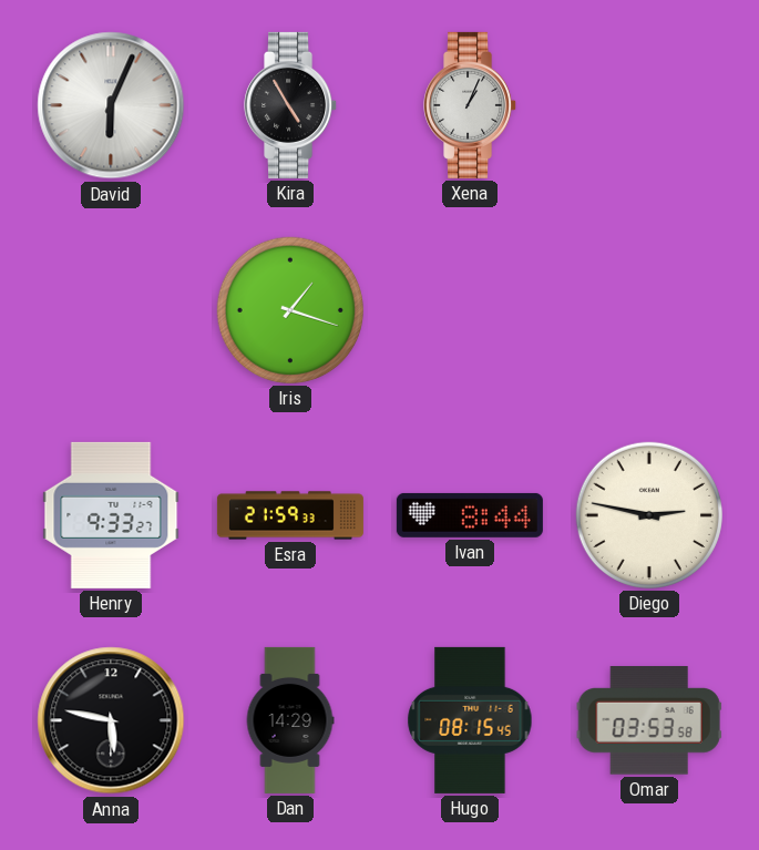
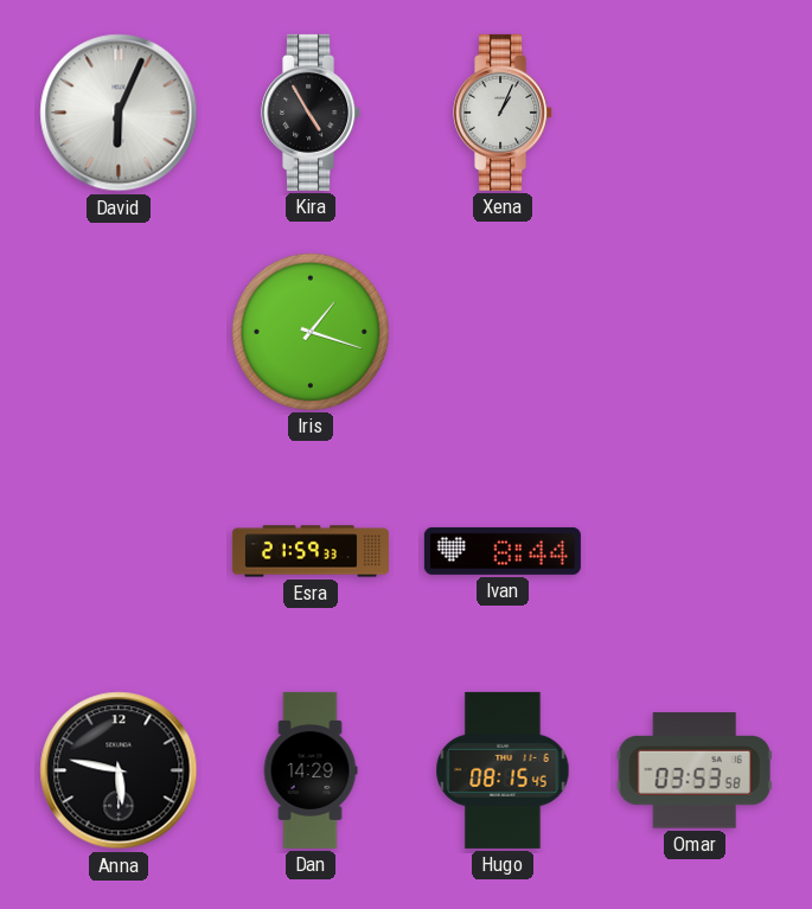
Henry: 9:33 -> none
Diego: 2:47 -> none
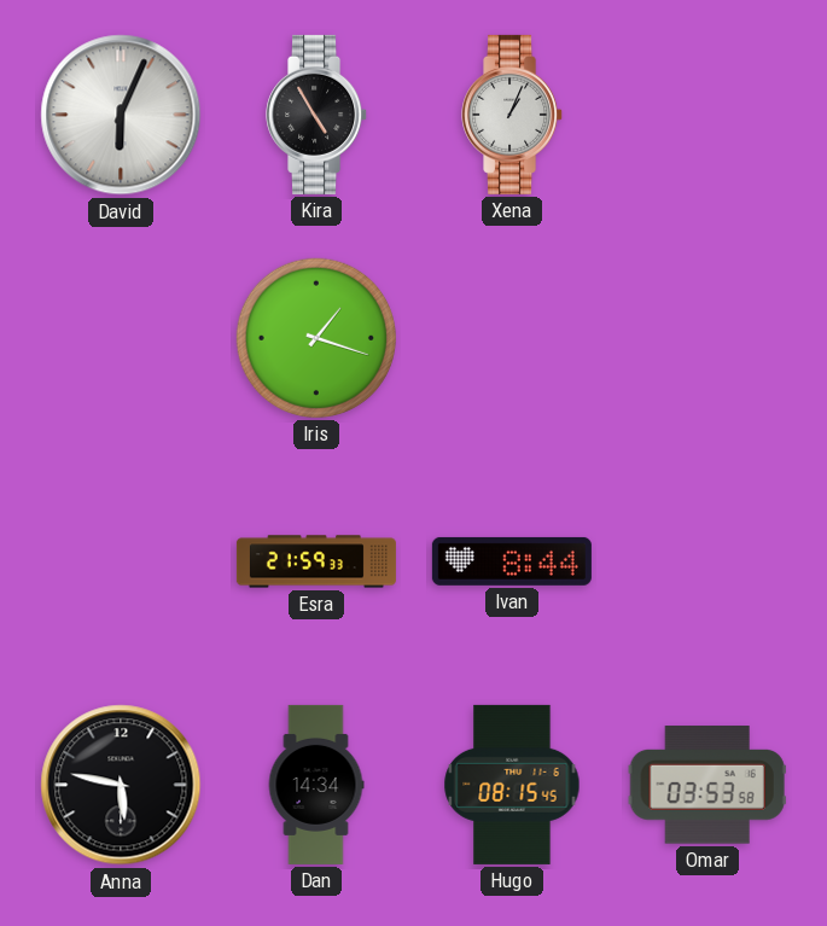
Dan: 14:29 -> 14:34
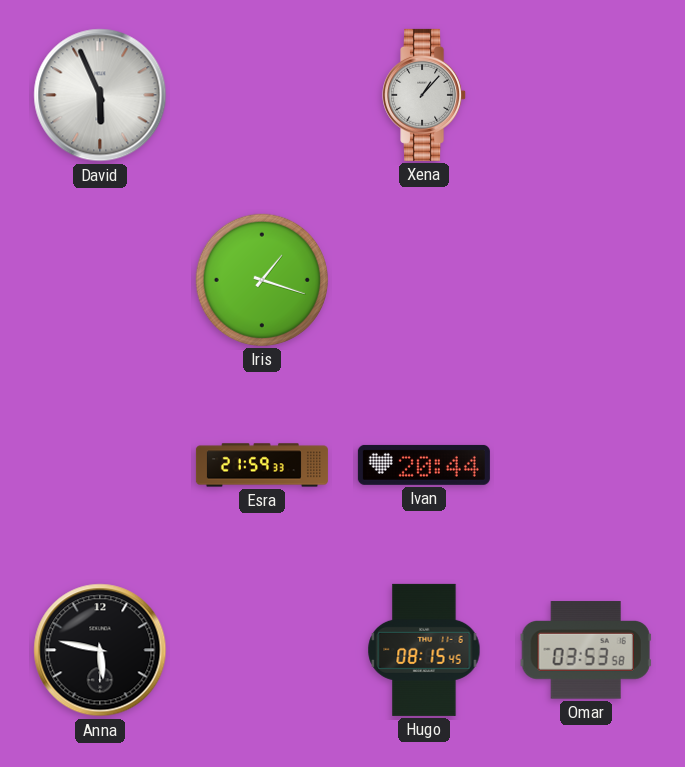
David: 6:04 -> 5:56
Kira: 4:55 -> none
Xena: 1:04 -> 1:07
Ivan: 8:44 -> 20:44
Dan: 14:34 -> none
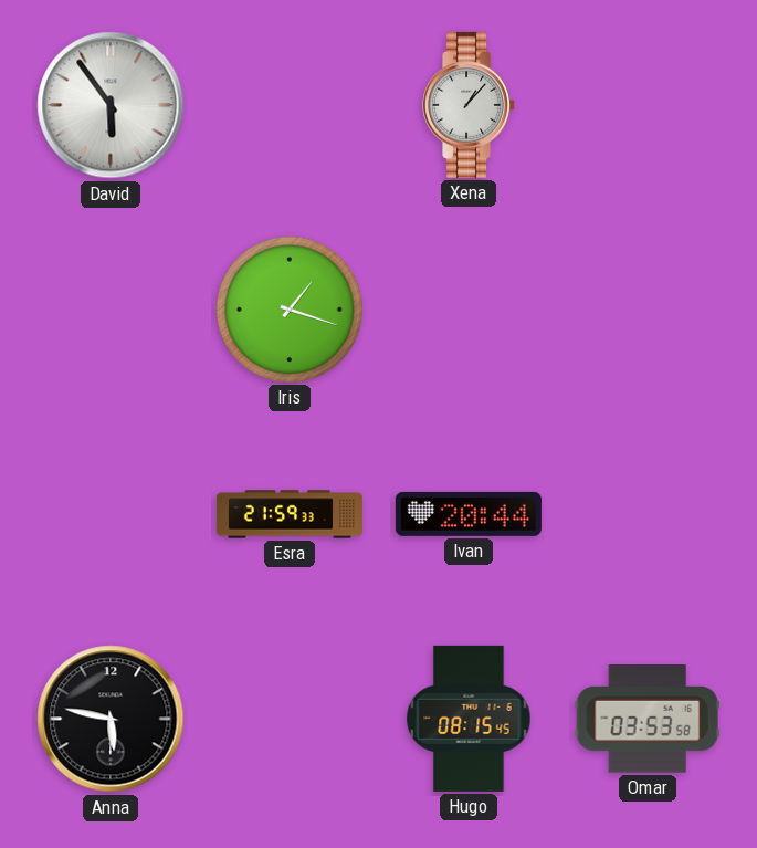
David: 5:56 -> 5:54
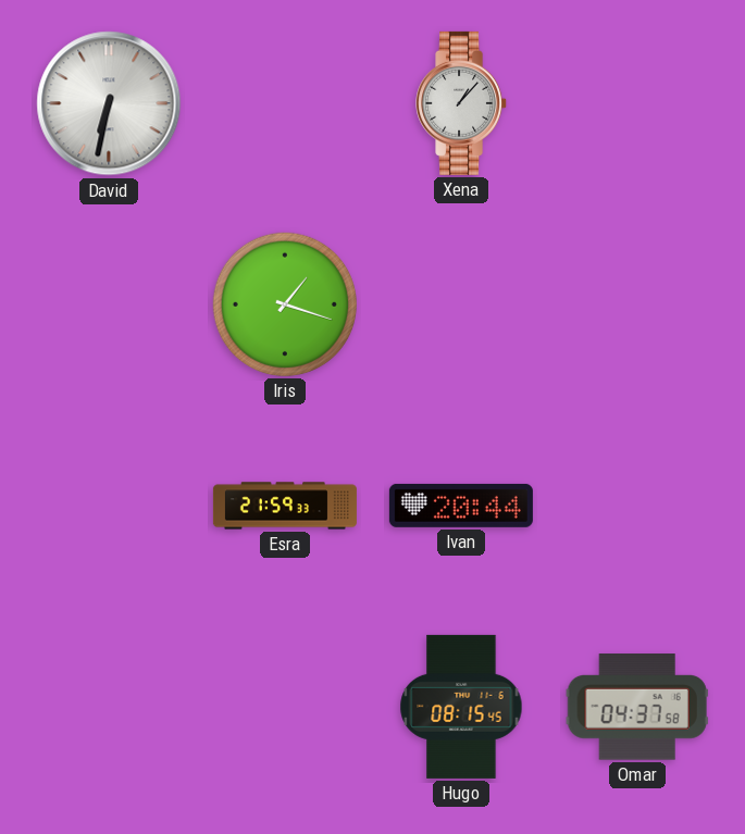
David: 5:54 -> 6:32
Anna: 5:47 -> none
Omar: 03:53 -> 04:37
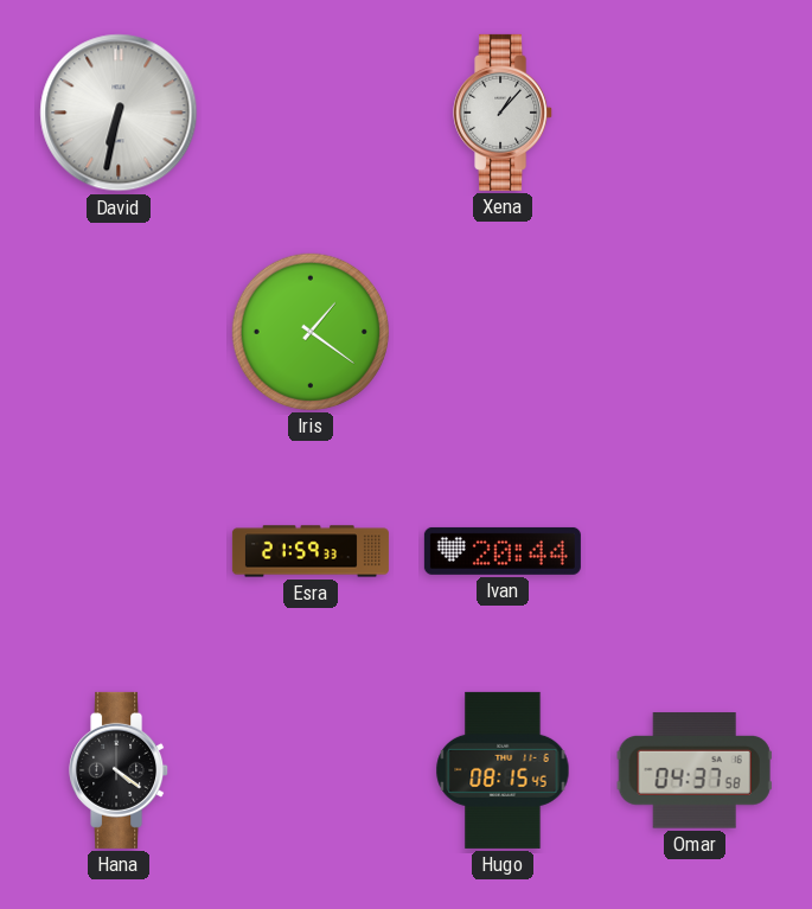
Iris: 1:18 -> 1:21
Hana: none -> 4:21
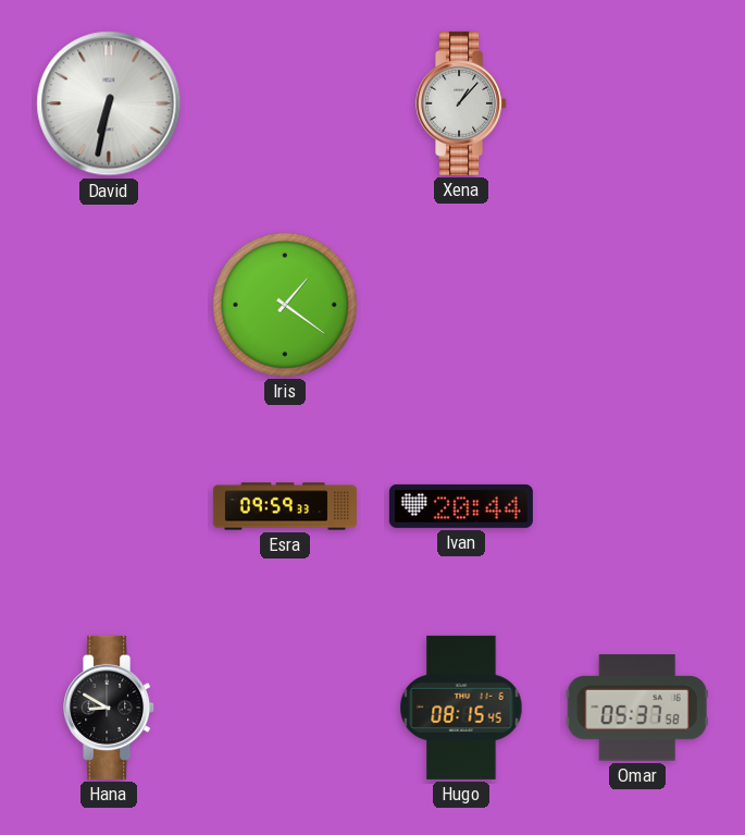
Esra: 21:59 -> 09:59
Hana: 4:21 -> 8:50
Omar: 04:37 -> 05:37
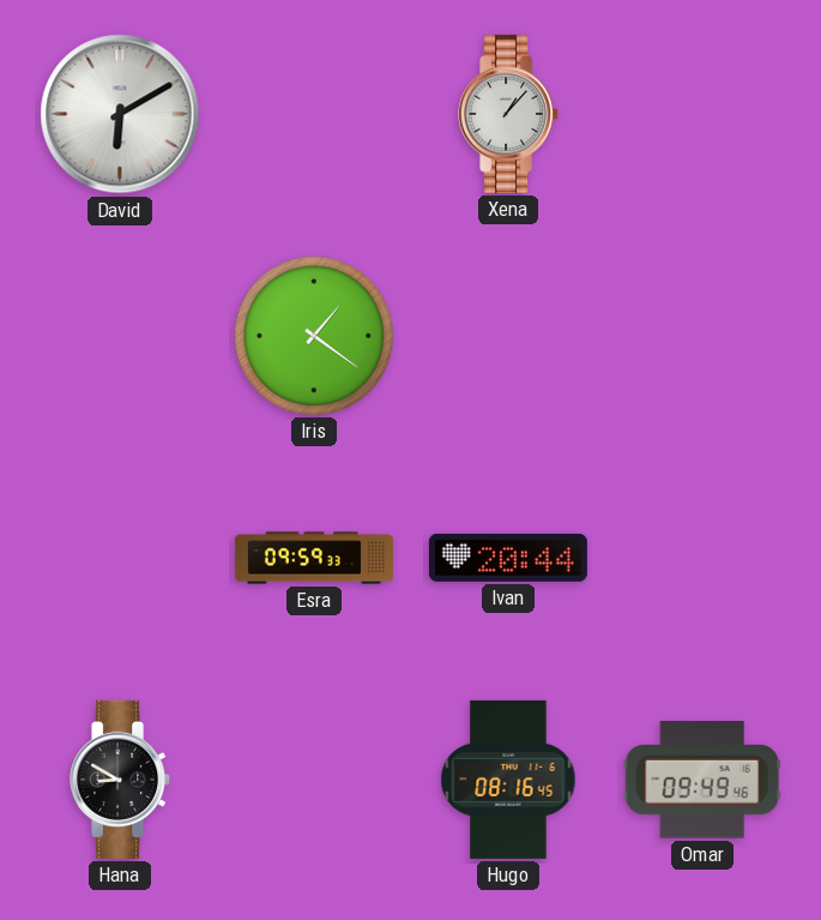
David: 6:32 -> 6:10
Hugo: 08:15 -> 08:16
Omar: 05:37 -> 09:49
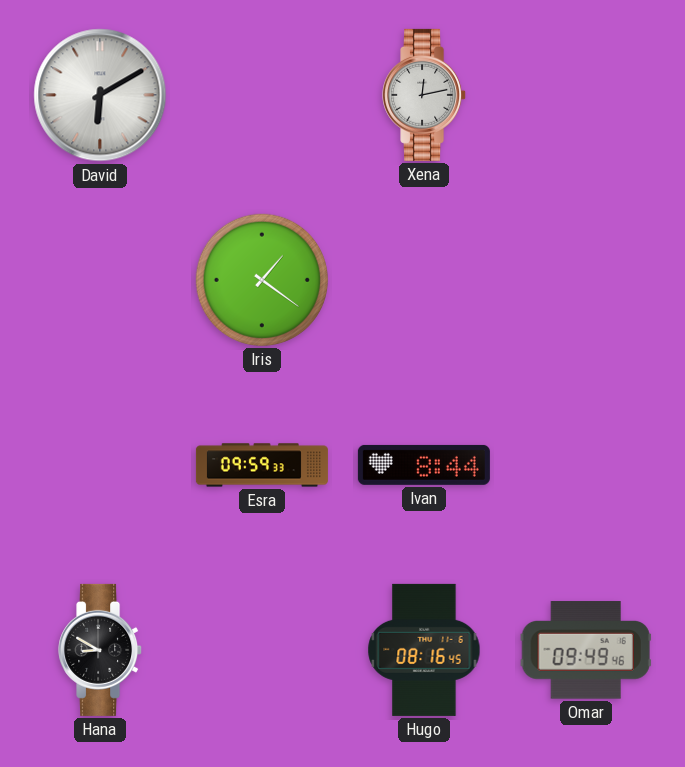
Xena: 1:07 -> 12:13
Ivan: 20:44 -> 8:44
